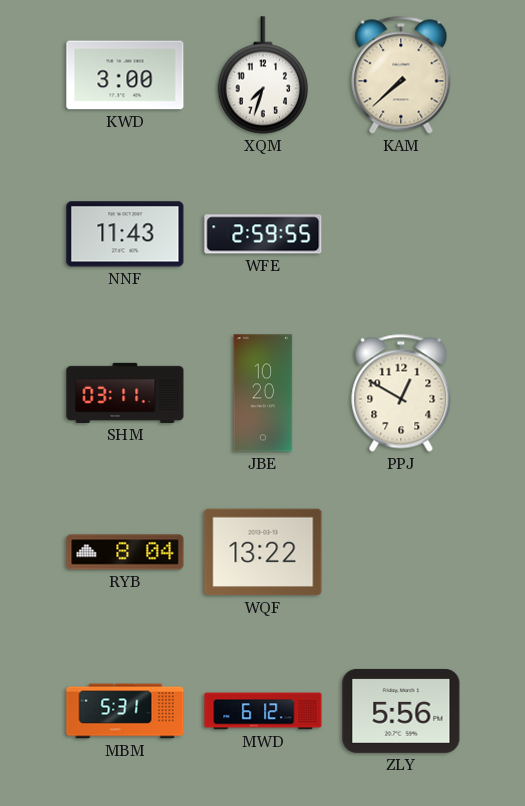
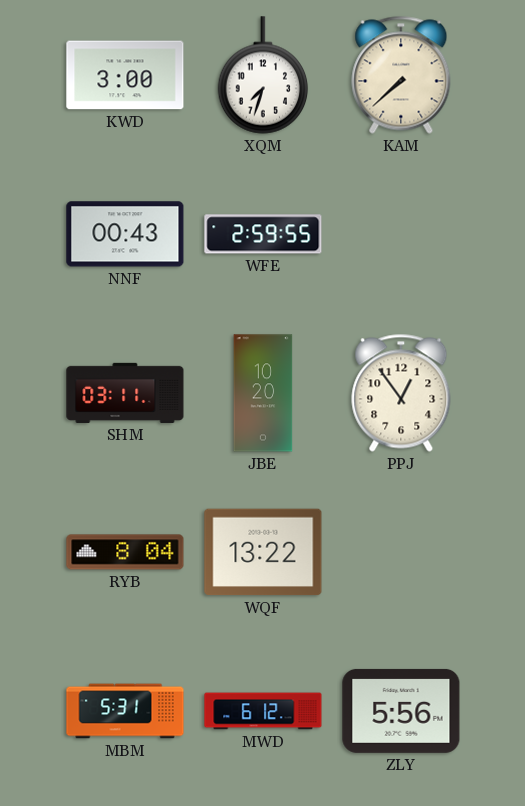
NNF: 11:43 -> 00:43
PPJ: 12:50 -> 12:54
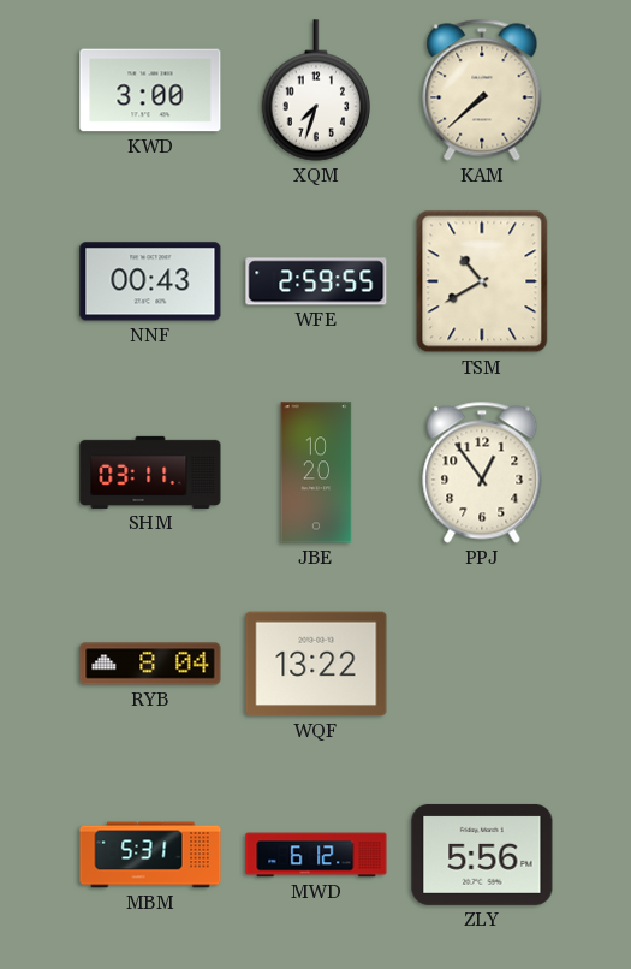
TSM: none -> 10:40
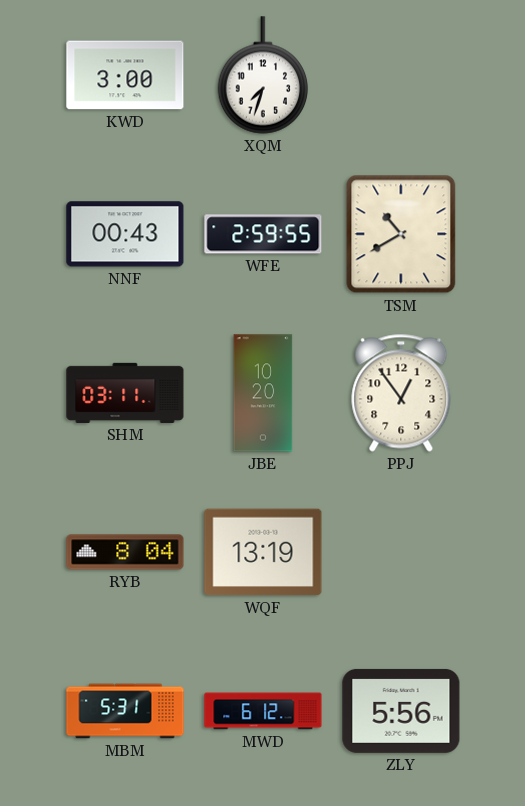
KAM: 7:38 -> none
WQF: 13:22 -> 13:19
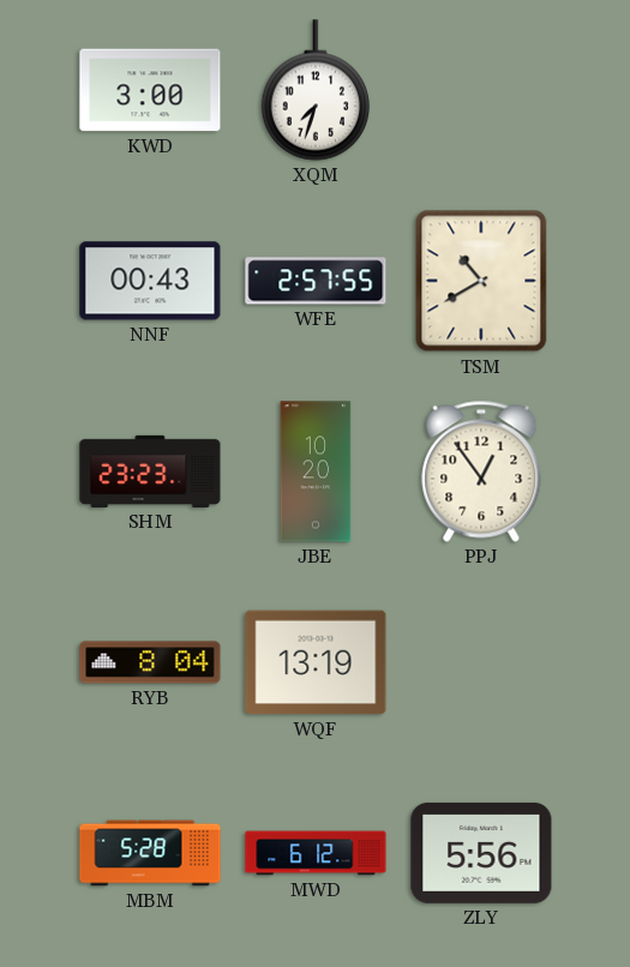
WFE: 2:59 -> 2:57
SHM: 03:11 -> 23:23
MBM: 5:31 -> 5:28
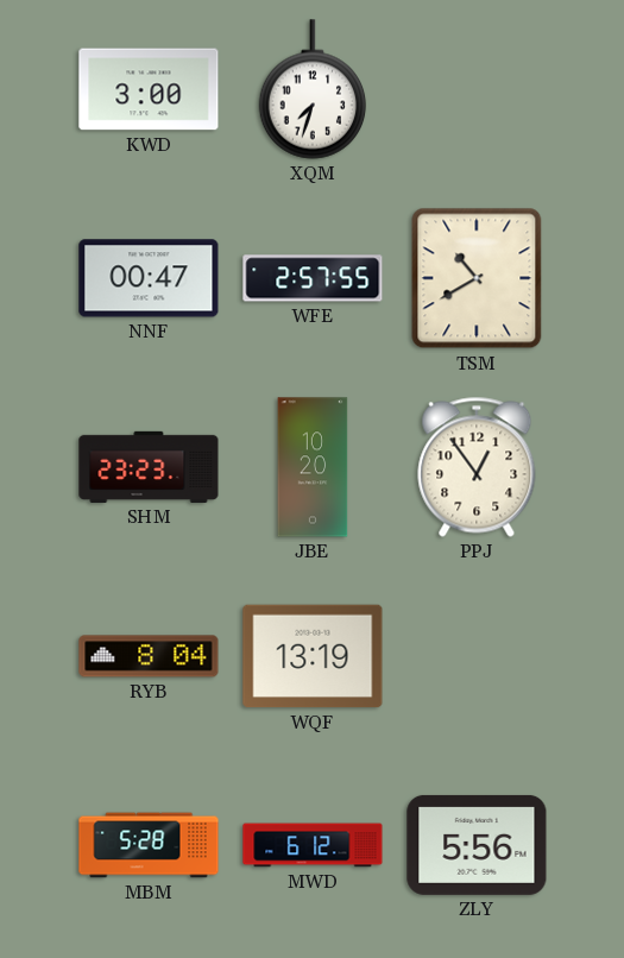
NNF: 00:43 -> 00:47
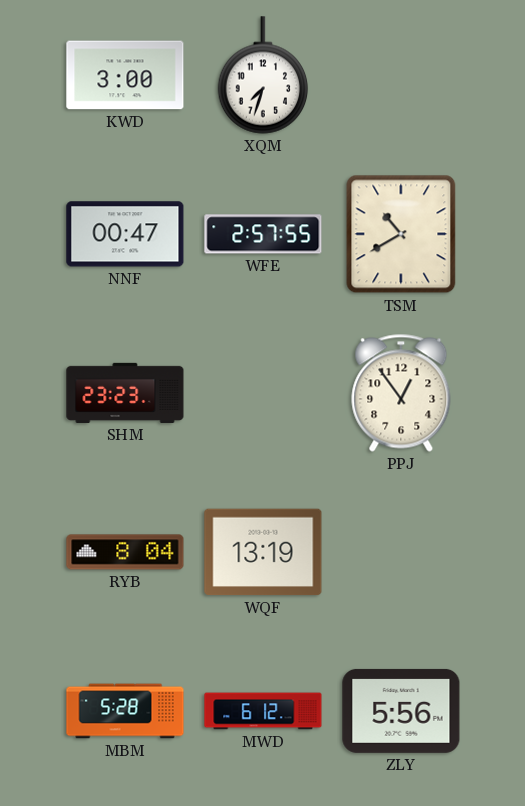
JBE: 10:20 -> none
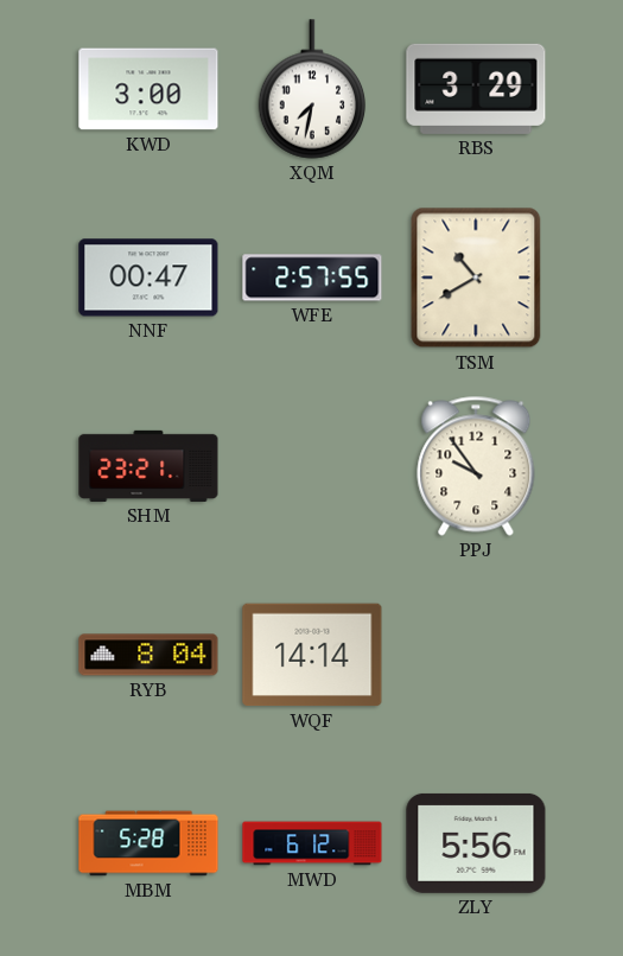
XQM: 7:33 -> 7:32
RBS: none -> 3:29
SHM: 23:23 -> 23:21
PPJ: 12:54 -> 9:54
WQF: 13:19 -> 14:14
